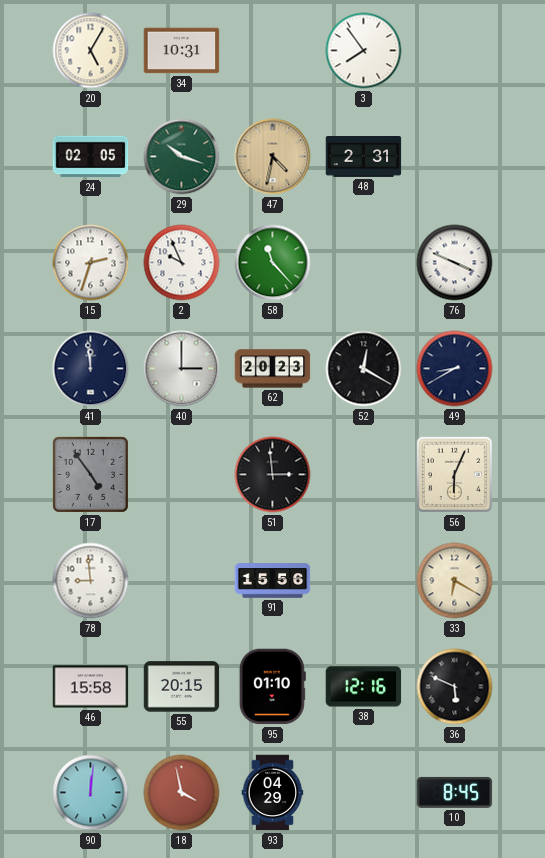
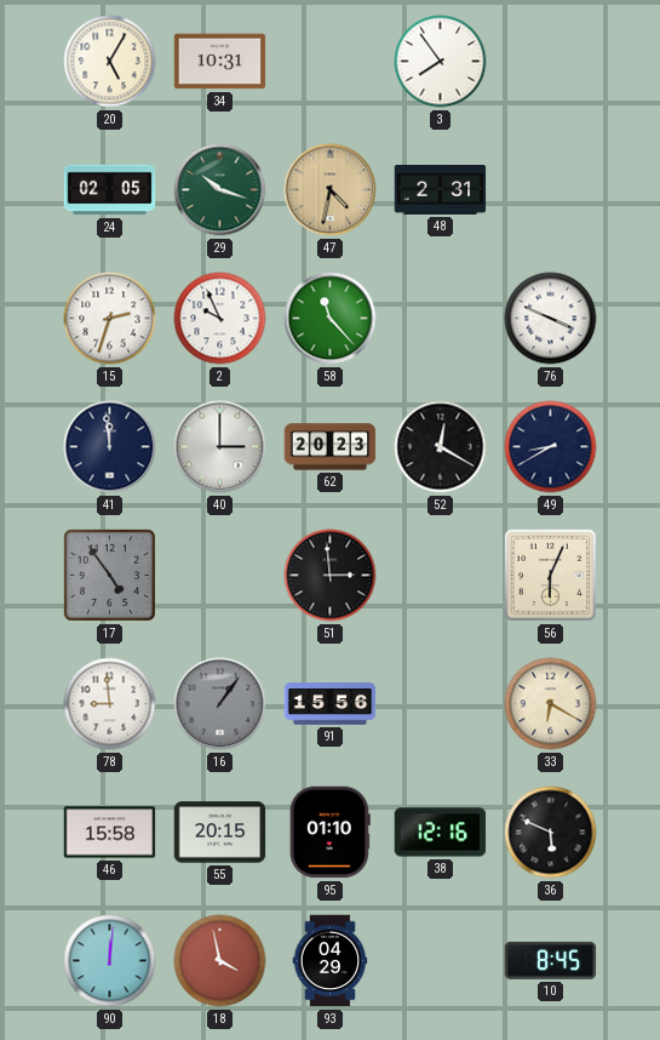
16: none -> 1:06
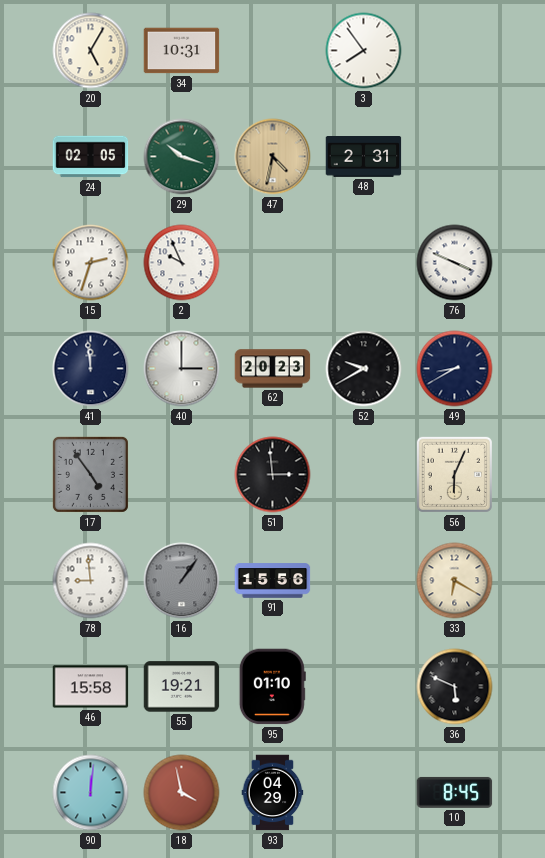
58: 11:23 -> none
52: 12:20 -> 9:40
55: 20:15 -> 19:21
38: 12:16 -> none
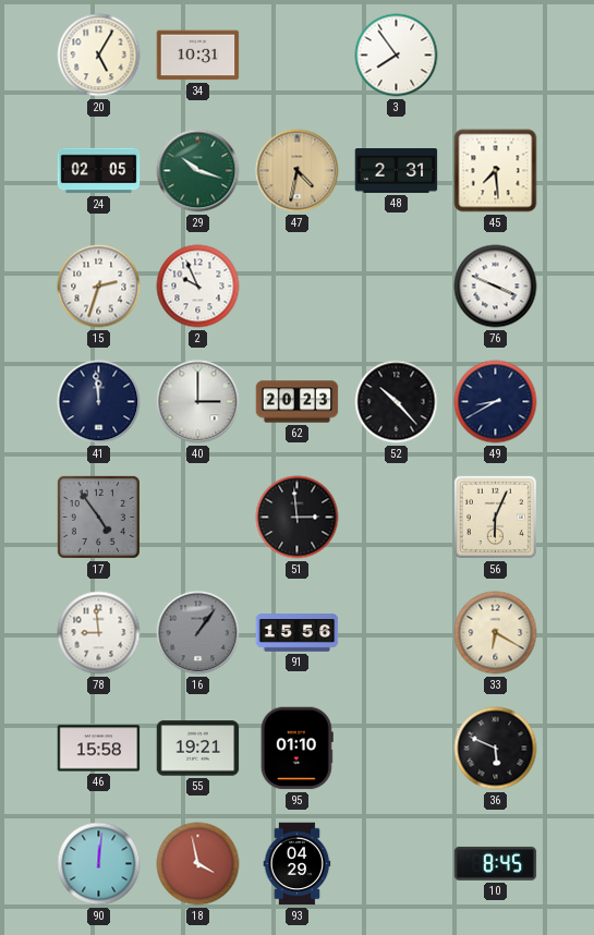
45: none -> 7:29
52: 9:40 -> 10:23
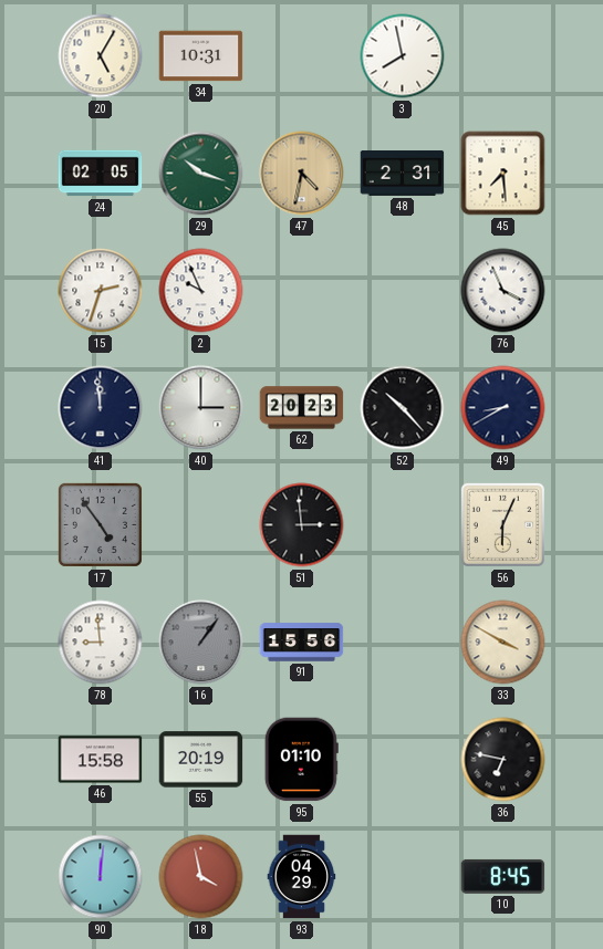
3: 7:54 -> 7:58
76: 3:49 -> 3:56
33: 6:20 -> 3:50
55: 19:21 -> 20:19
36: 5:49 -> 6:47
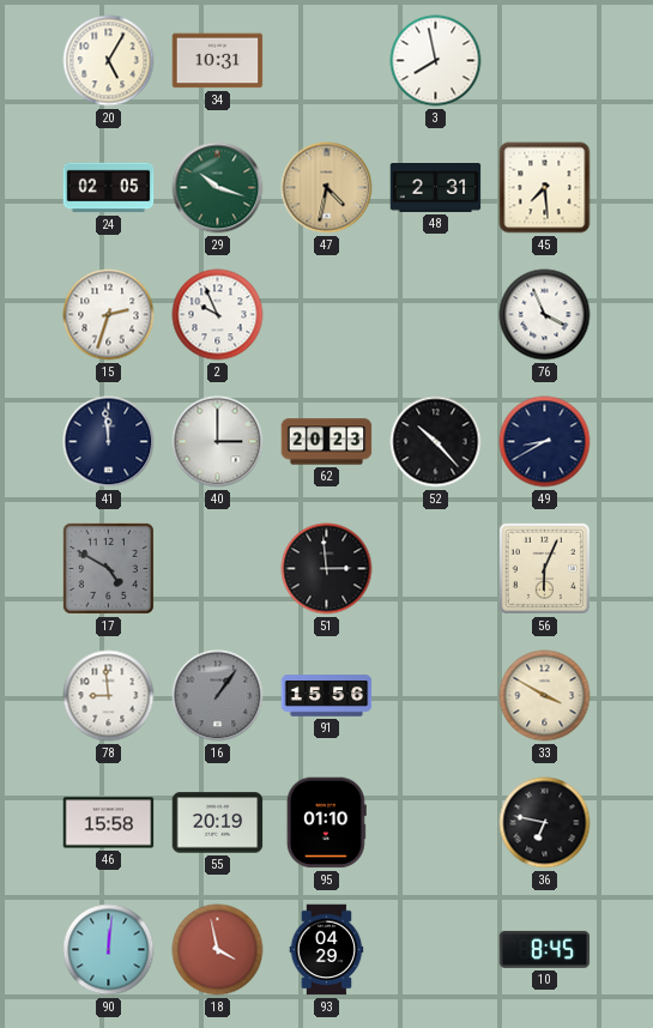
17: 4:54 -> 4:50
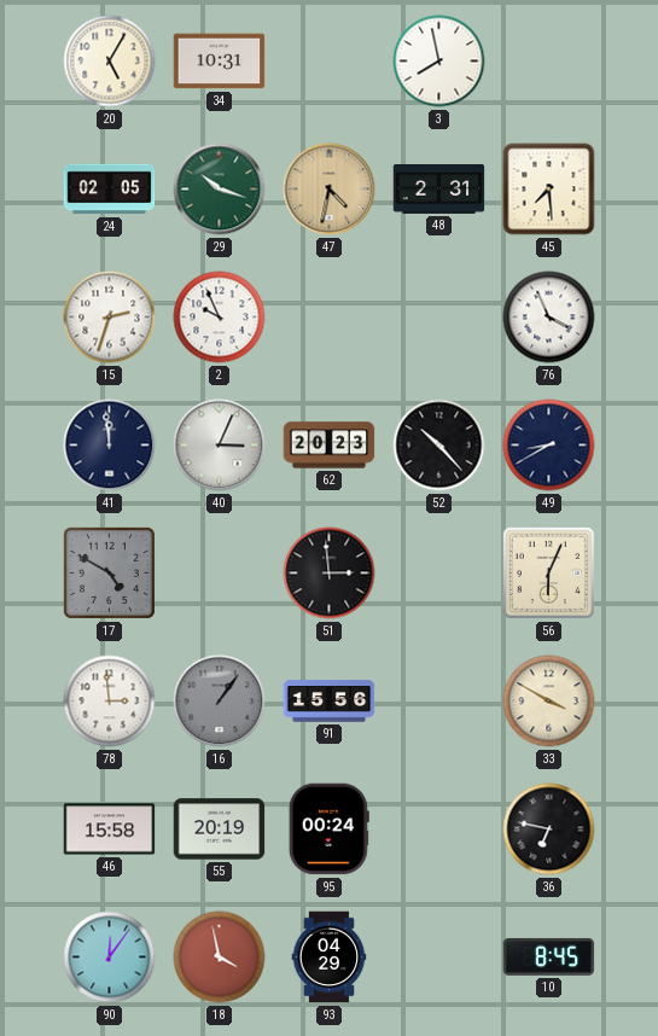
40: 3:00 -> 3:04
78: 8:59 -> 2:59
95: 01:10 -> 00:24
90: 12:01 -> 12:06
